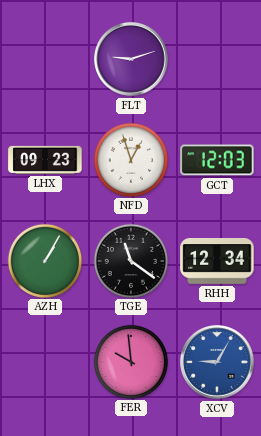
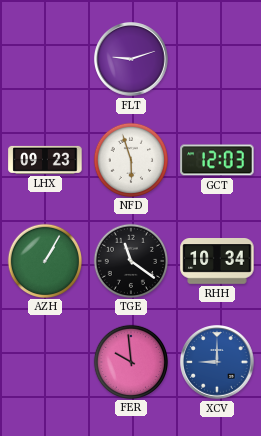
NFD: 12:57 -> 5:57
RHH: 12:34 -> 10:34
XCV: 9:05 -> 9:00
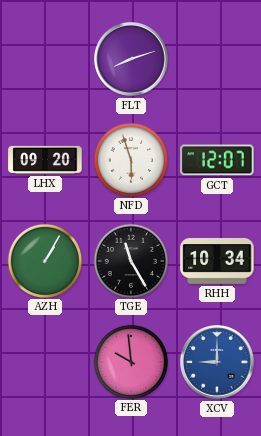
FLT: 9:12 -> 8:12
LHX: 09:23 -> 09:20
GCT: 12:03 -> 12:07
TGE: 11:21 -> 11:25
